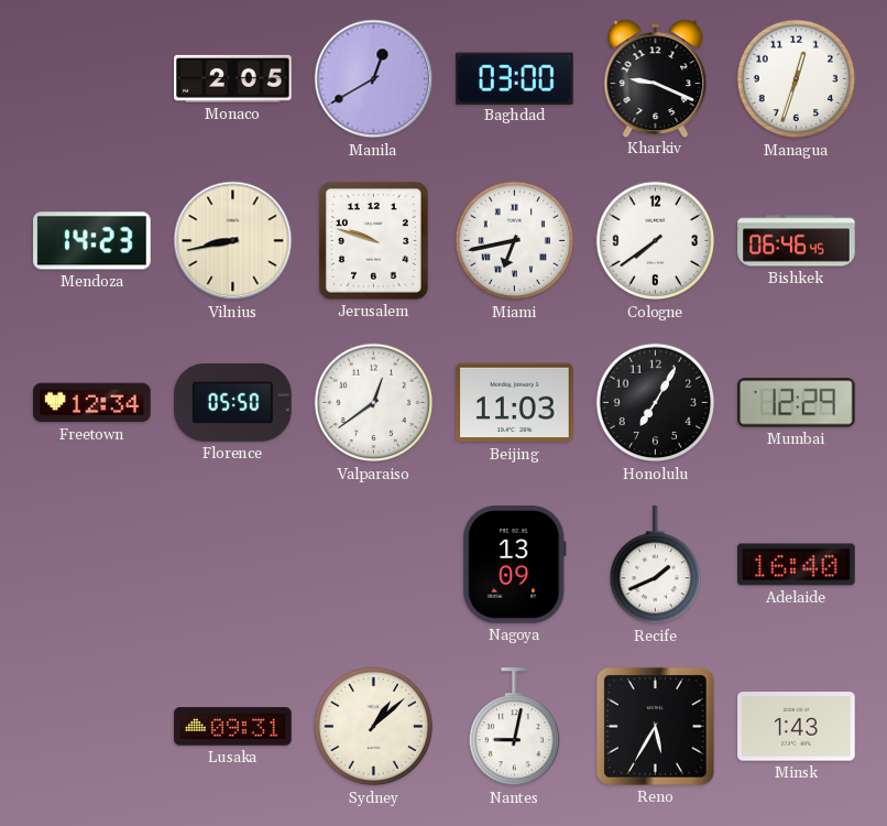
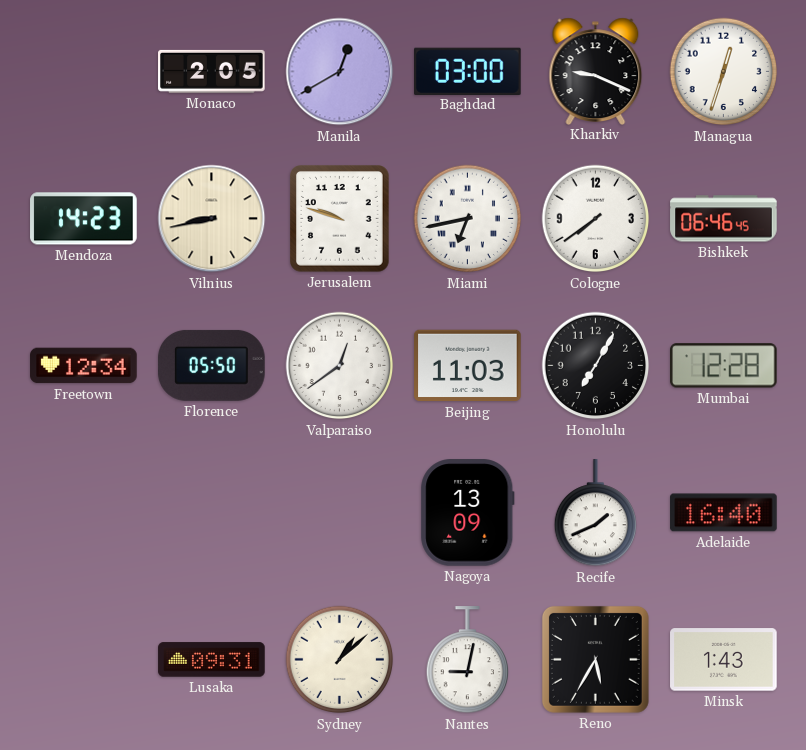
Mumbai: 12:29 -> 12:28
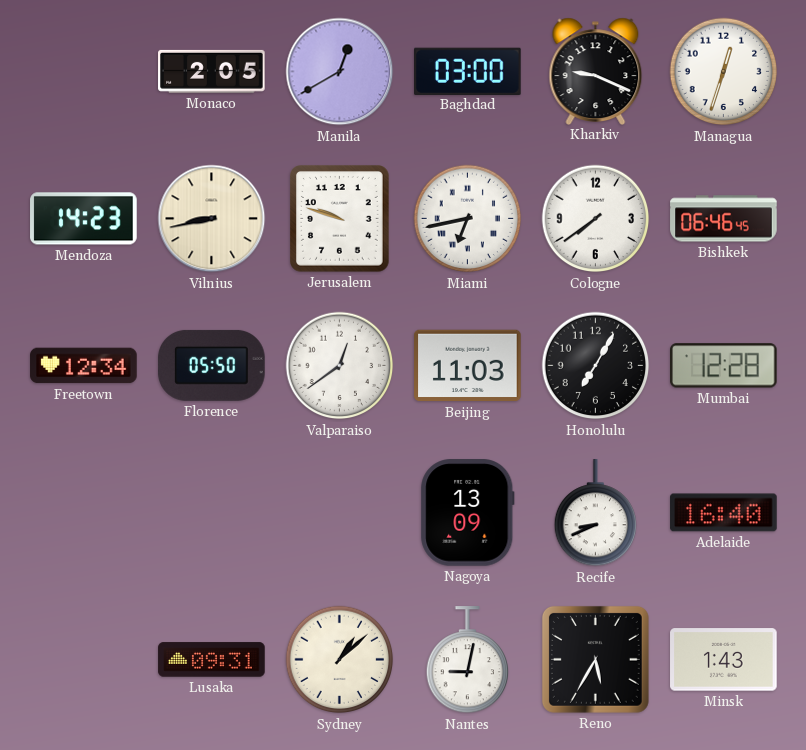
Recife: 1:41 -> 8:41
